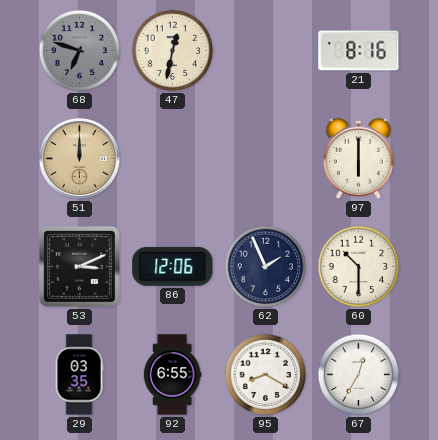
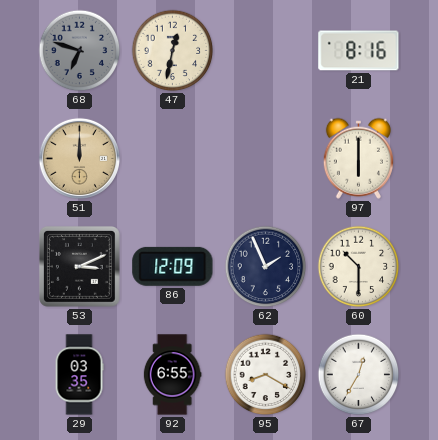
86: 12:06 -> 12:09
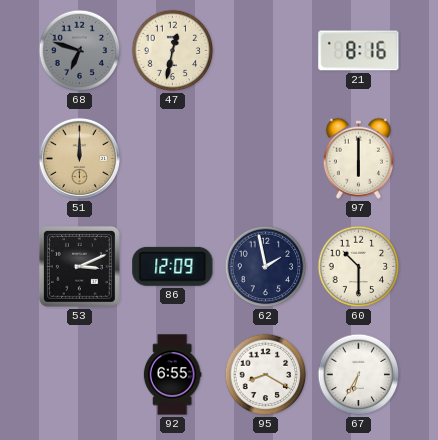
62: 1:56 -> 1:58
29: 03:35 -> none
67: 12:35 -> 6:35
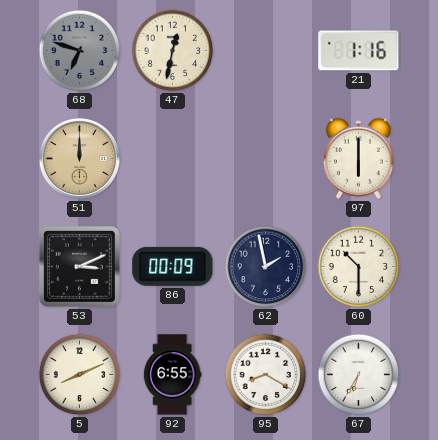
21: 8:16 -> 1:16
86: 12:09 -> 00:09
5: none -> 8:11
